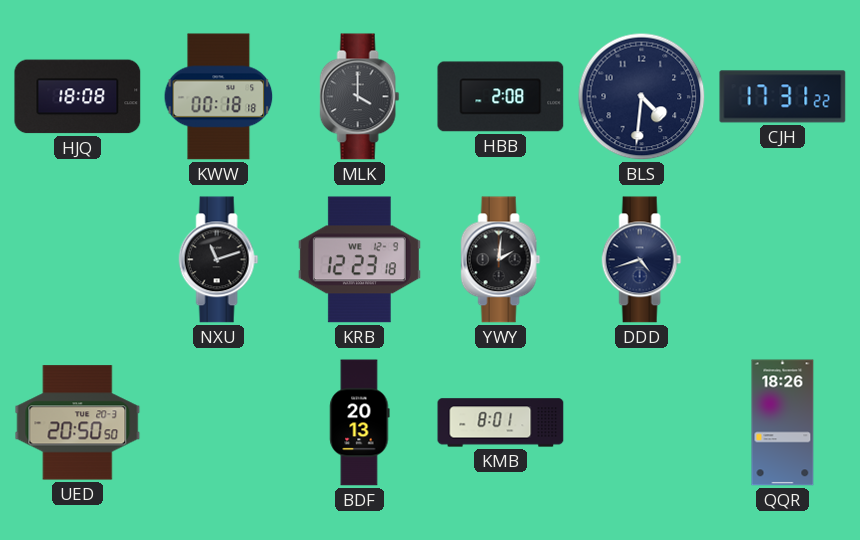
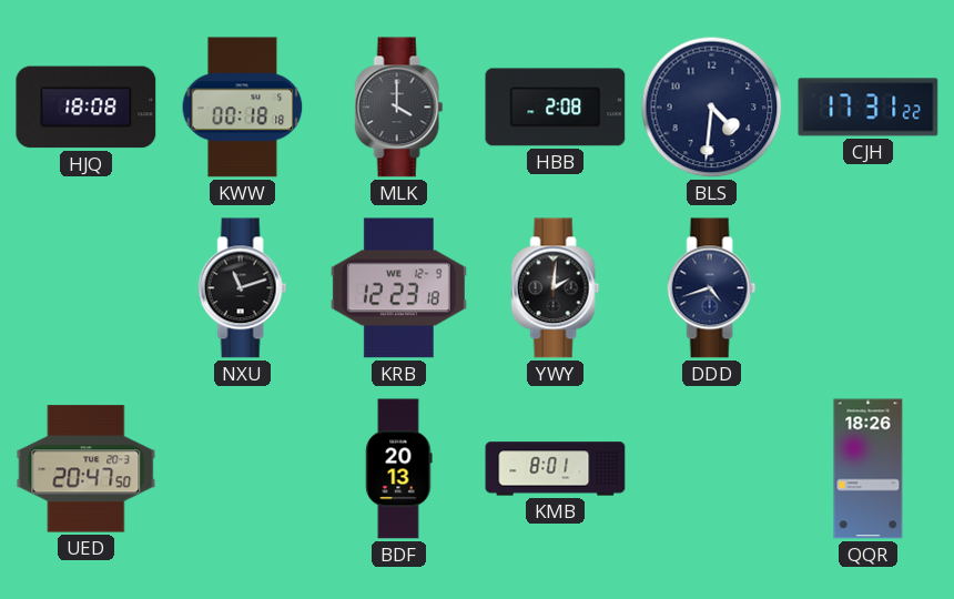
UED: 20:50 -> 20:47
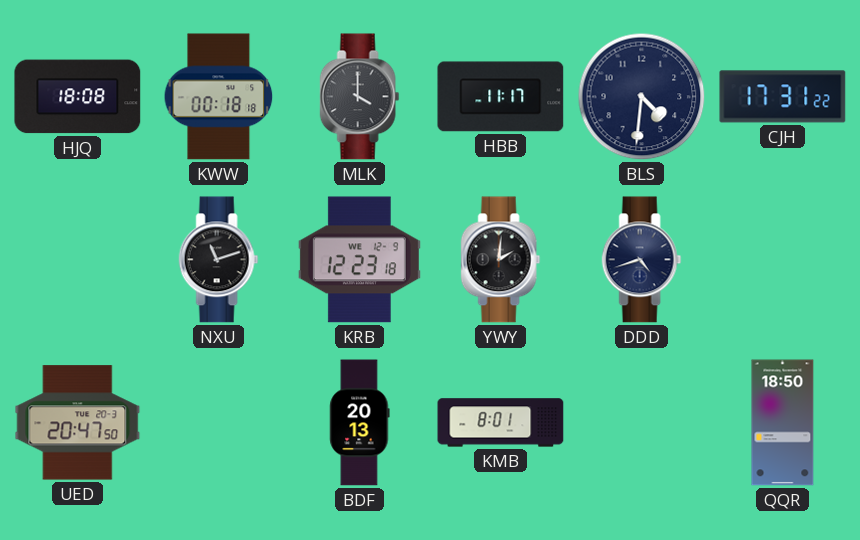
HBB: 2:08 -> 11:17
QQR: 18:26 -> 18:50
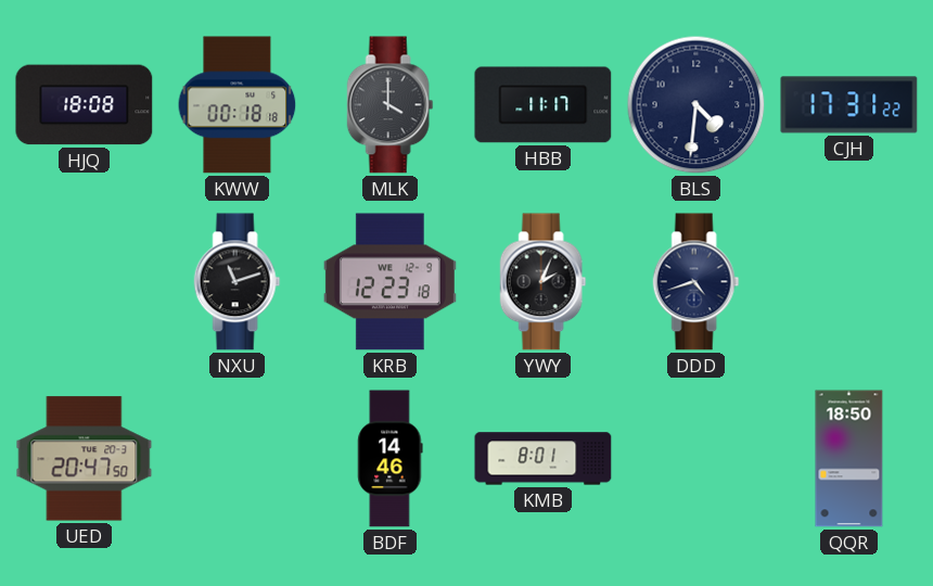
YWY: 2:01 -> 2:04
BDF: 20:13 -> 14:46
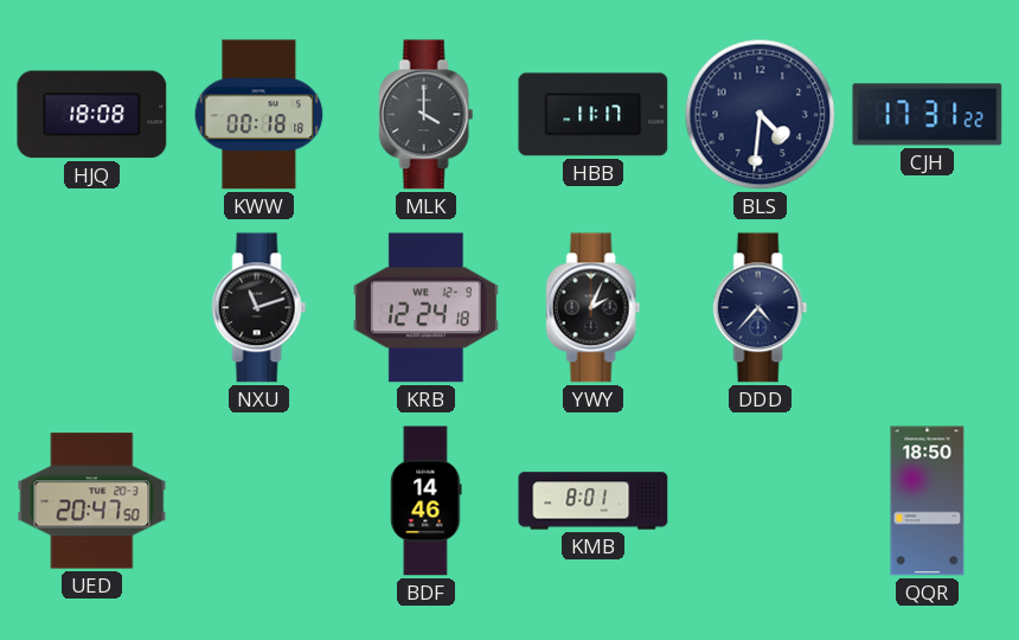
KRB: 12:23 -> 12:24
DDD: 4:42 -> 4:37
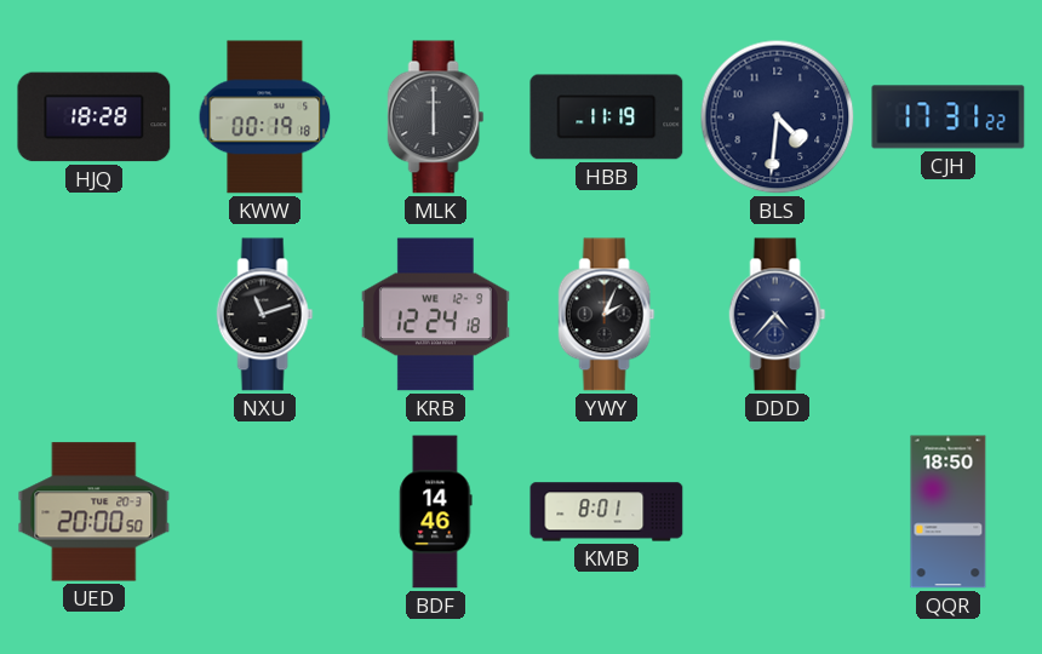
HJQ: 18:08 -> 18:28
KWW: 00:18 -> 00:19
MLK: 4:00 -> 6:00
HBB: 11:17 -> 11:19
UED: 20:47 -> 20:00
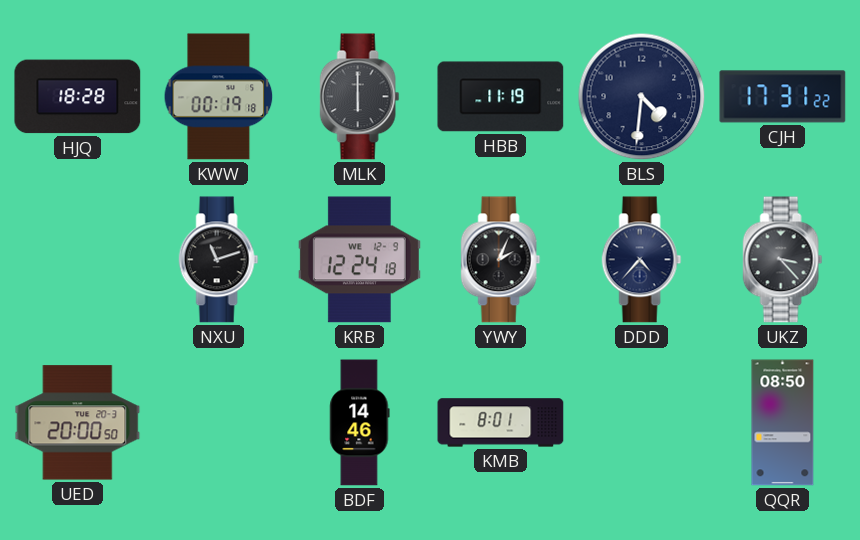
UKZ: none -> 3:23
QQR: 18:50 -> 08:50
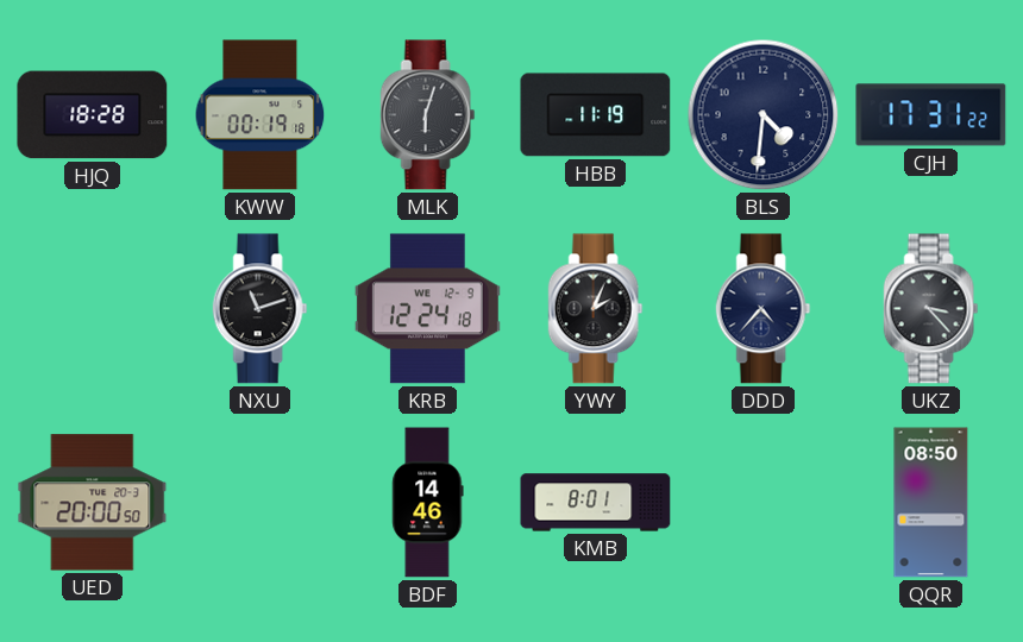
MLK: 6:00 -> 6:03
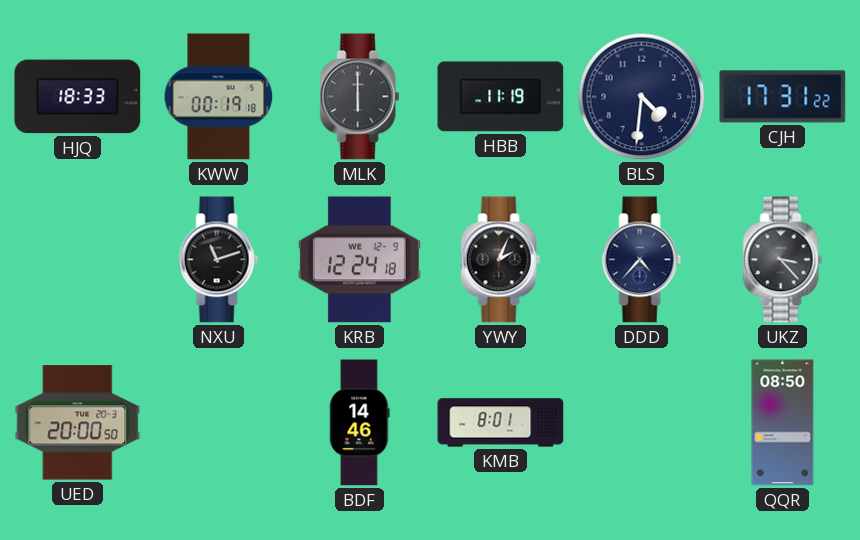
HJQ: 18:28 -> 18:33
MLK: 6:03 -> 6:00
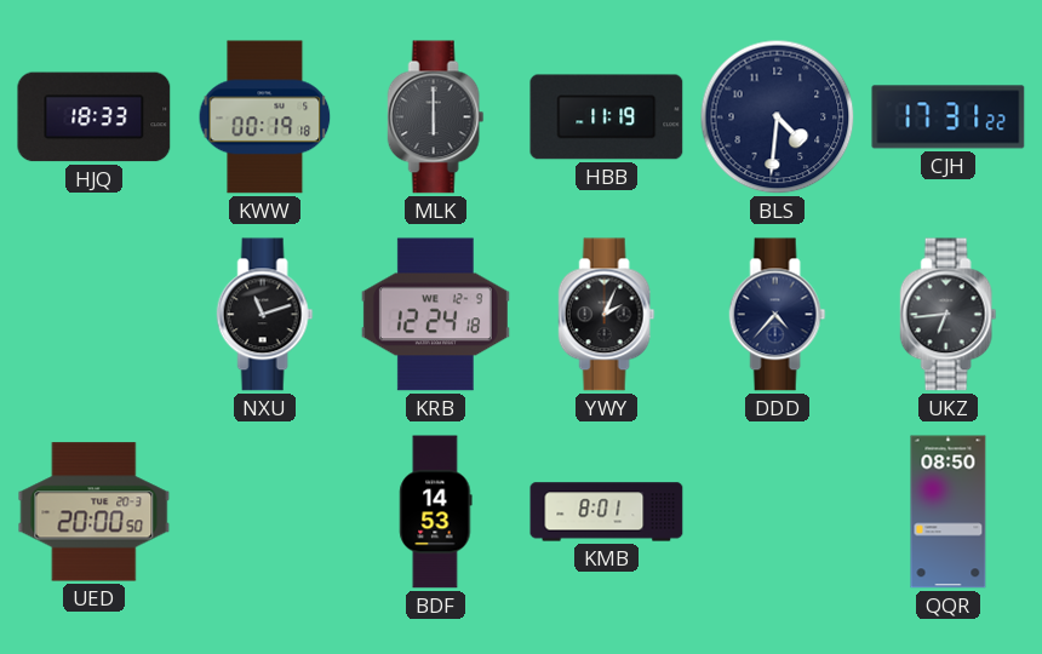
UKZ: 3:23 -> 6:44
BDF: 14:46 -> 14:53
